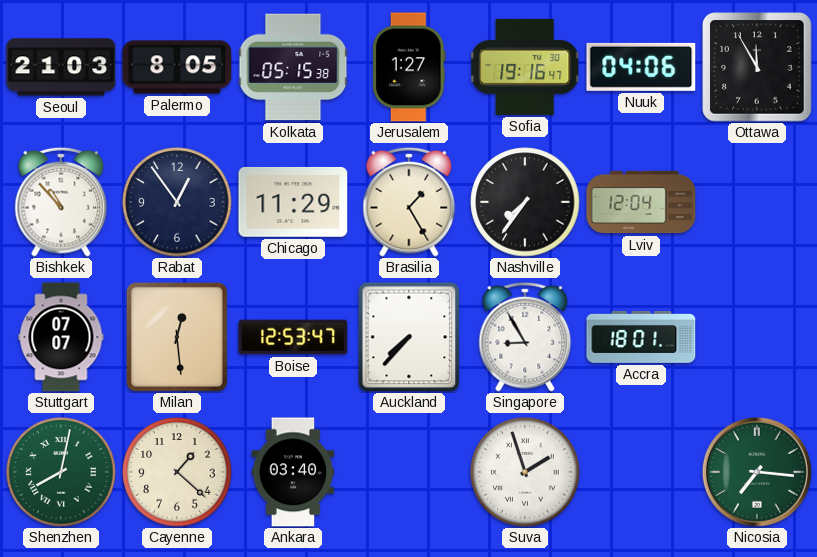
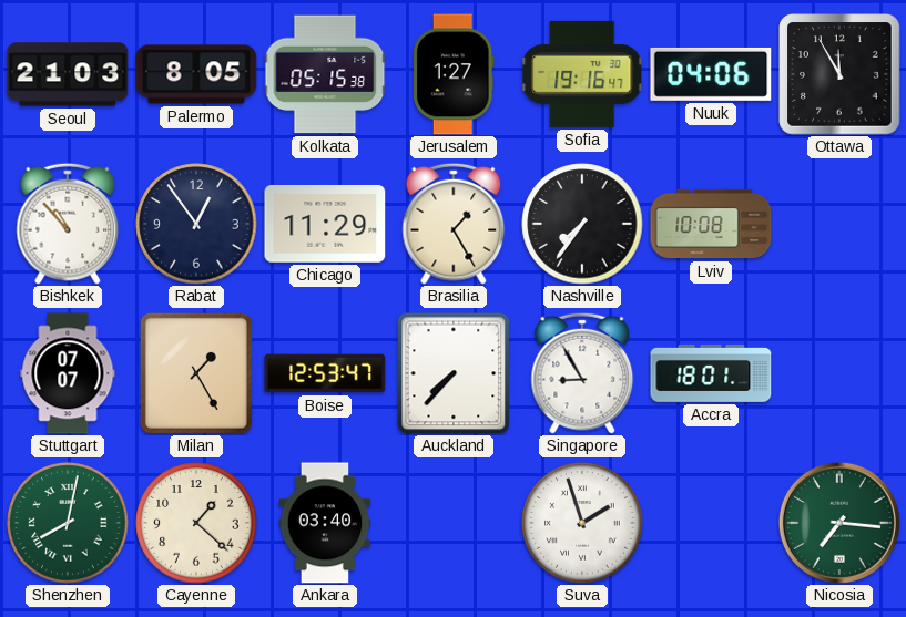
Lviv: 12:04 -> 10:08
Milan: 12:29 -> 1:25
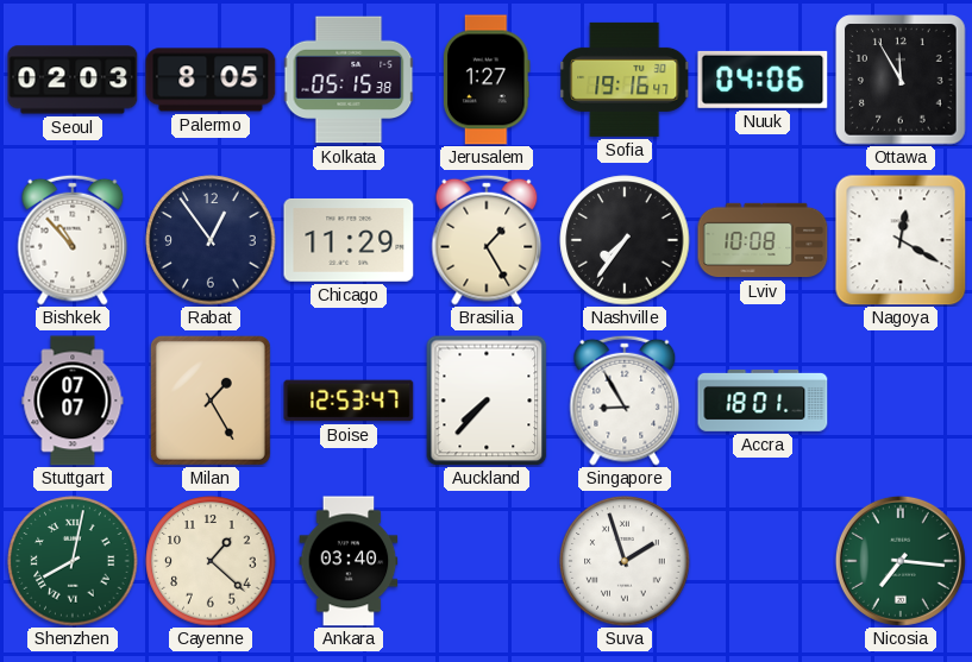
Seoul: 21:03 -> 02:03
Nagoya: none -> 12:20
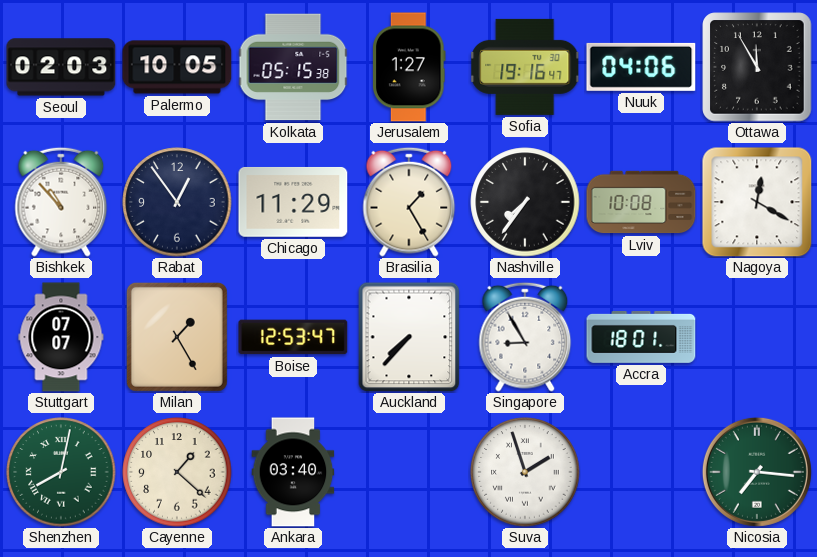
Palermo: 8:05 -> 10:05
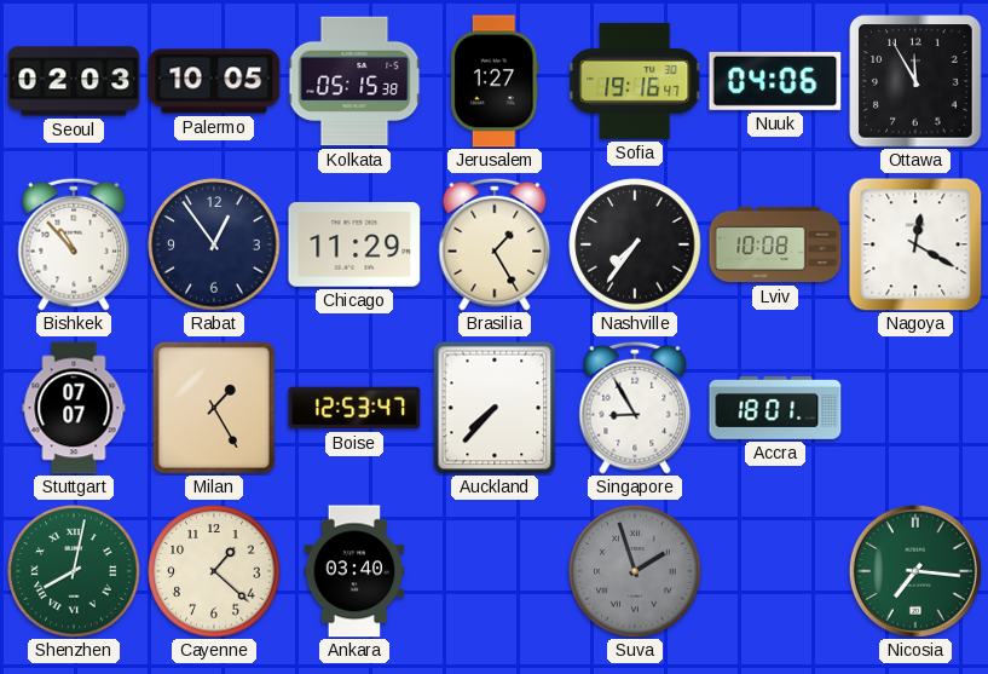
Suva dial: white -> grey
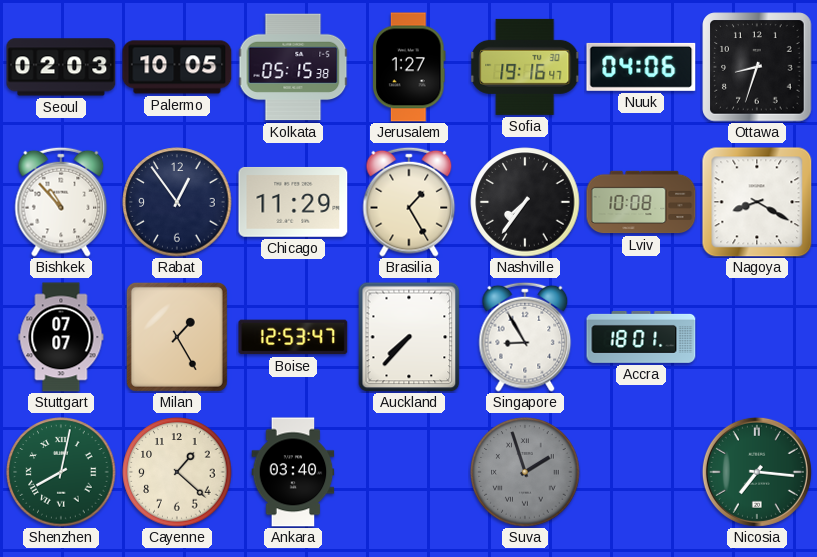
Ottawa: 11:55 -> 8:33
Nagoya: 12:20 -> 8:20
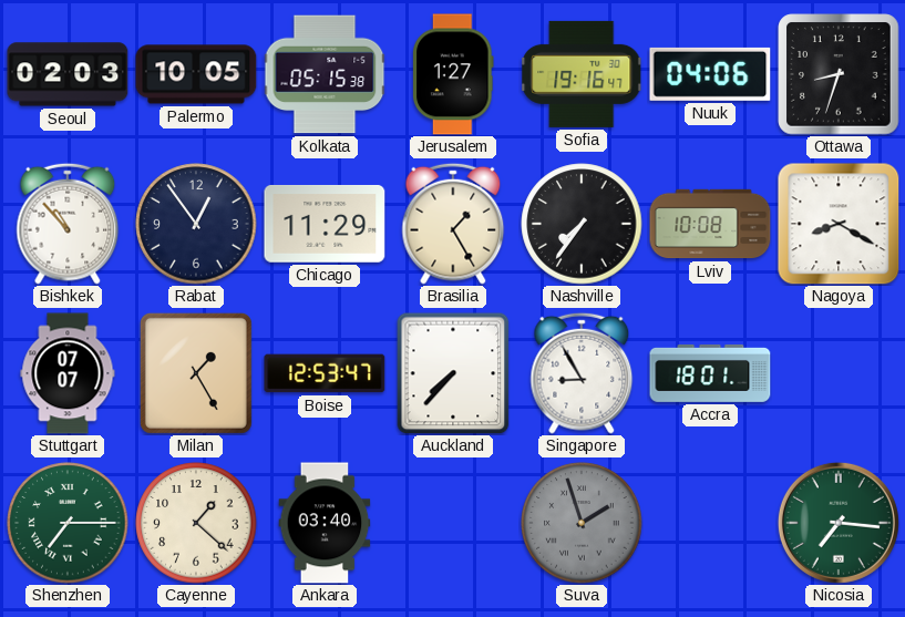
Shenzhen: 8:02 -> 7:15
